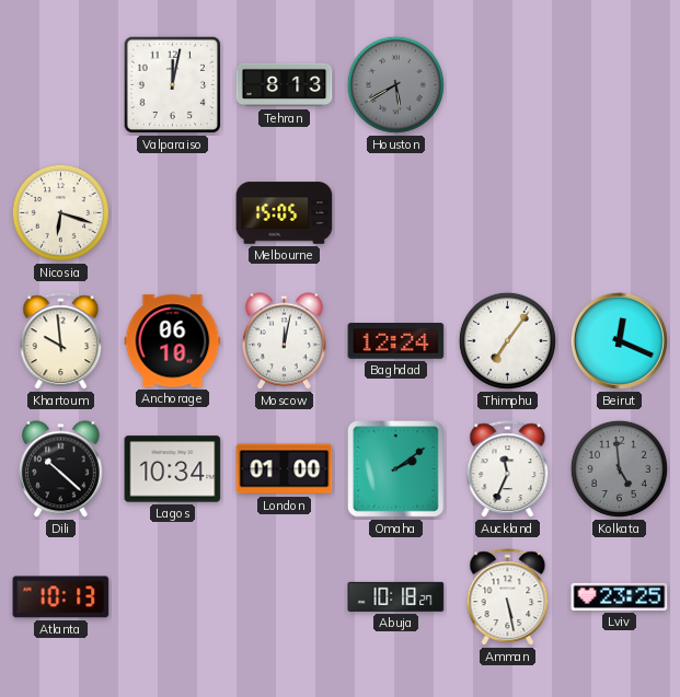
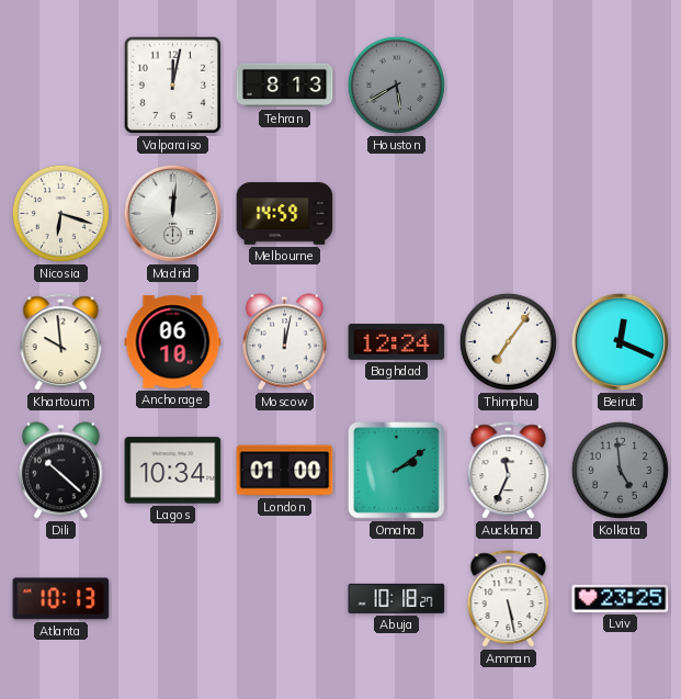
Madrid: none -> 12:01
Melbourne: 15:05 -> 14:59
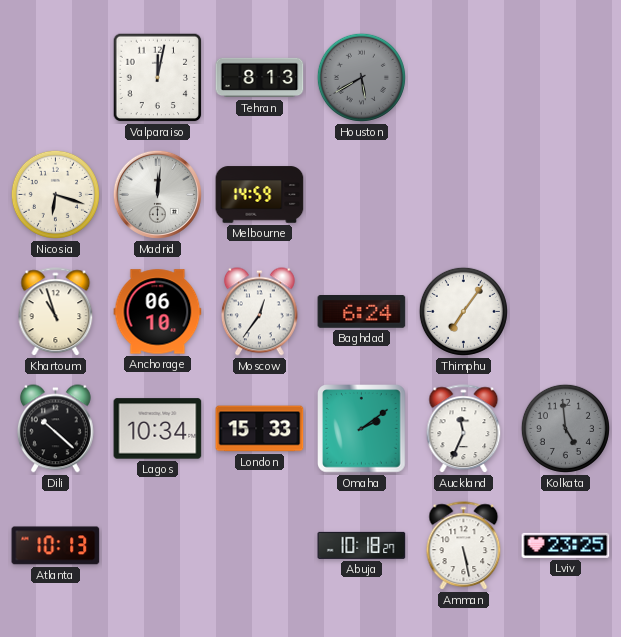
Khartoum: 9:59 -> 10:57
Moscow: 12:02 -> 12:36
Baghdad: 12:24 -> 6:24
Beirut: 12:19 -> none
London: 01:00 -> 15:33
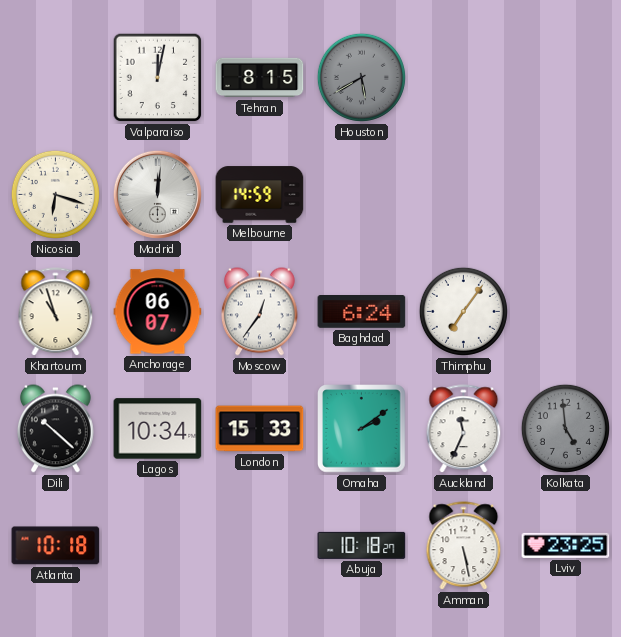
Tehran: 8:13 -> 8:15
Anchorage: 06:10 -> 06:07
Atlanta: 10:13 -> 10:18
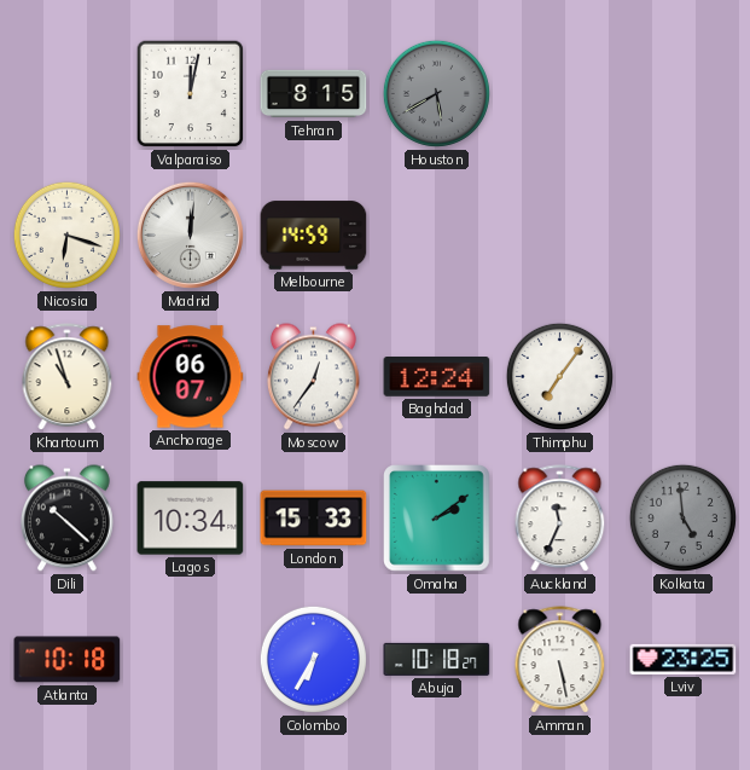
Baghdad: 6:24 -> 12:24
Colombo: none -> 6:35
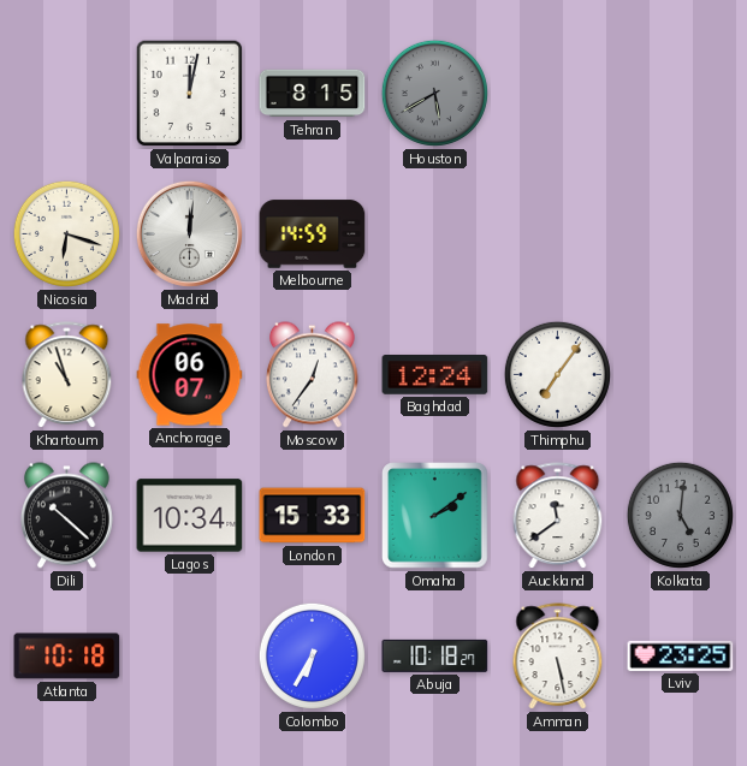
Auckland: 11:34 -> 11:39
Kolkata: 4:59 -> 5:01
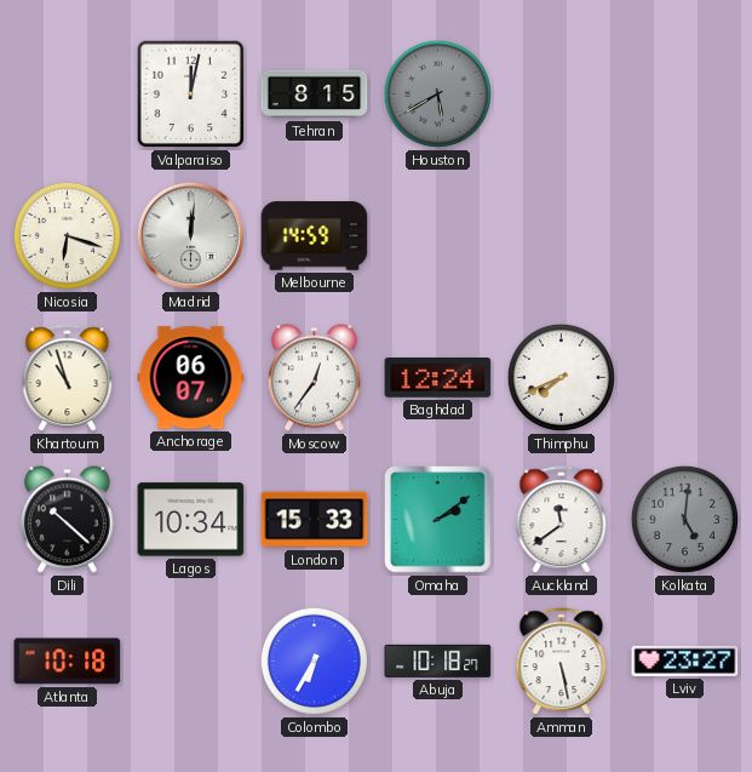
Thimphu: 7:06 -> 7:41
Lviv: 23:25 -> 23:27
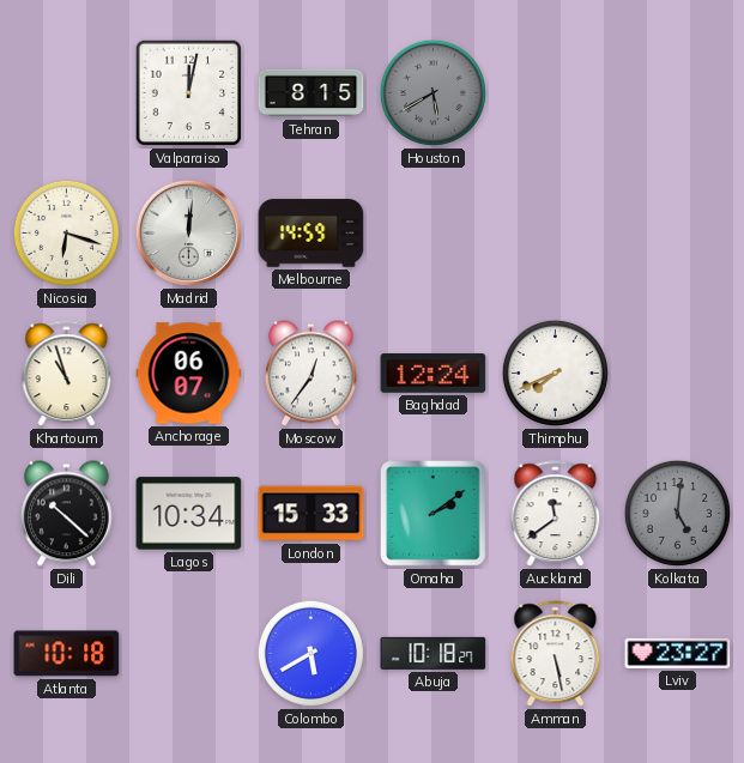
Colombo: 6:35 -> 5:40
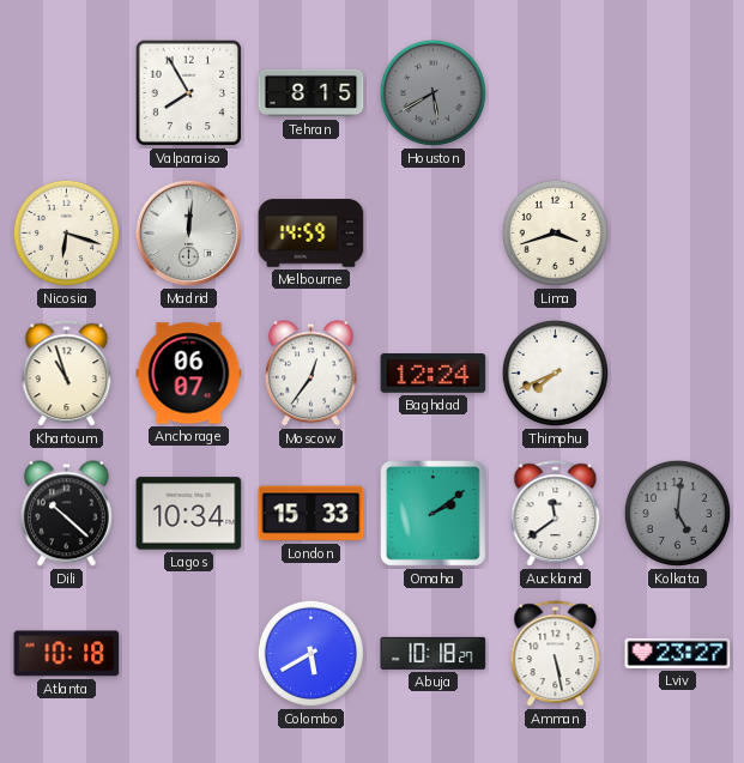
Valparaiso: 12:02 -> 7:55
Lima: none -> 3:42
